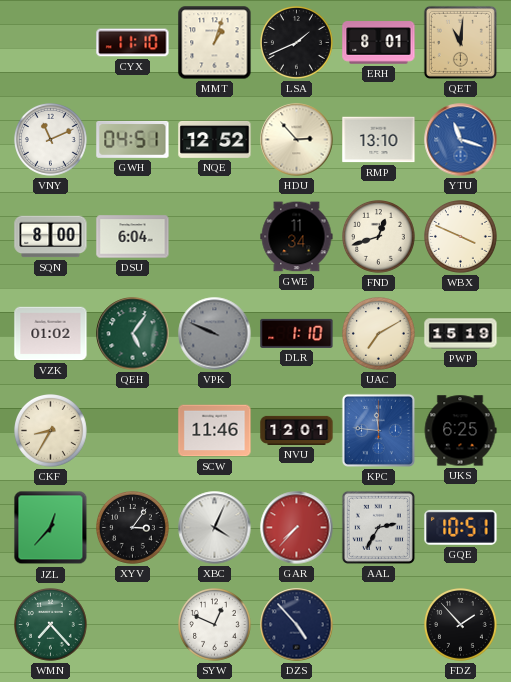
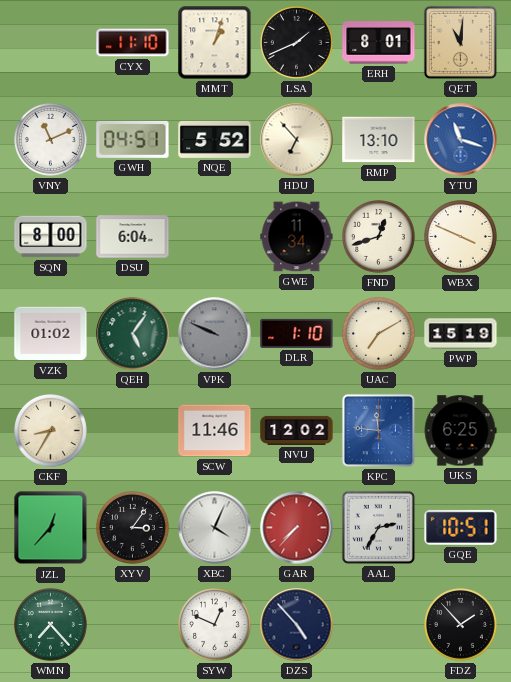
NQE: 12:52 -> 5:52
HDU: 2:53 -> 6:53
NVU: 12:01 -> 12:02
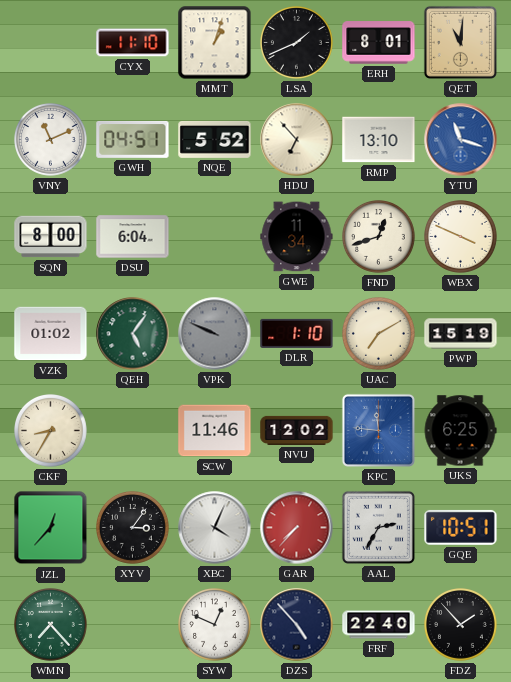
FRF: none -> 22:40
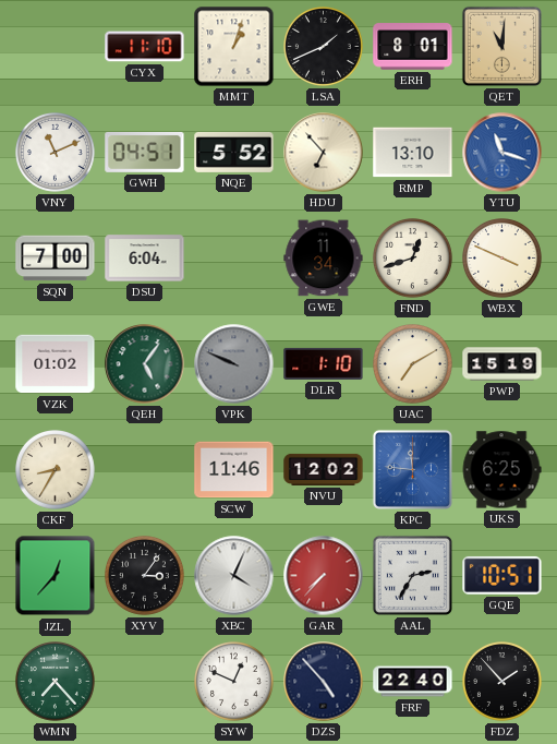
SQN: 8:00 -> 7:00
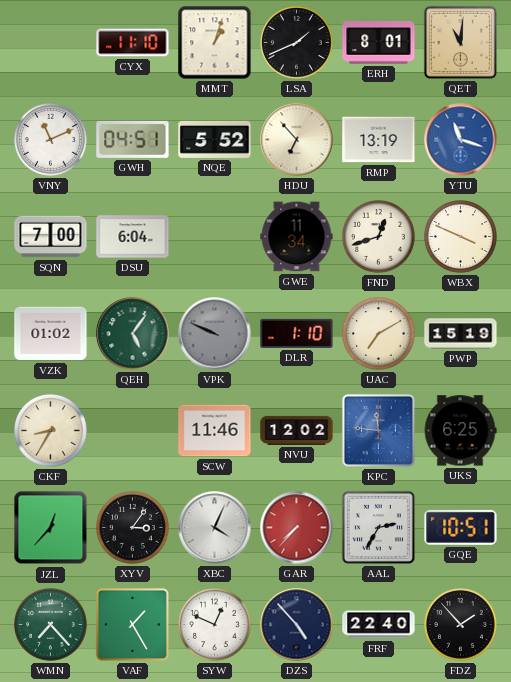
RMP: 13:10 -> 13:19
VAF: none -> 1:25
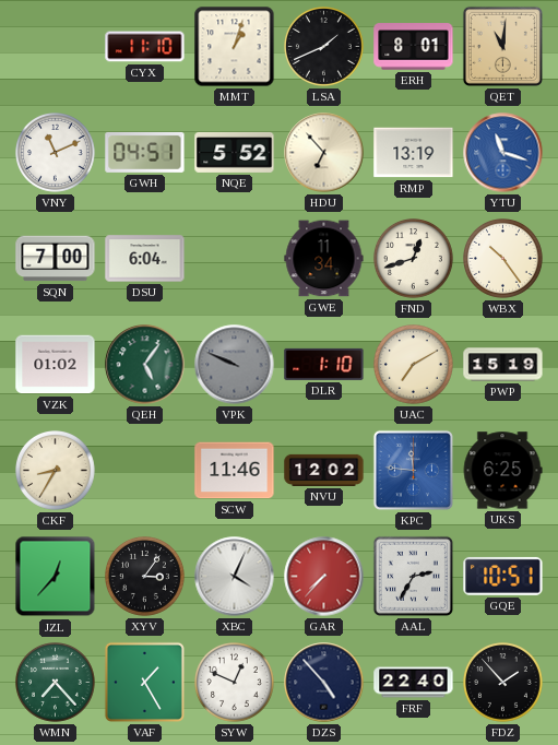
WBX: 3:49 -> 10:24
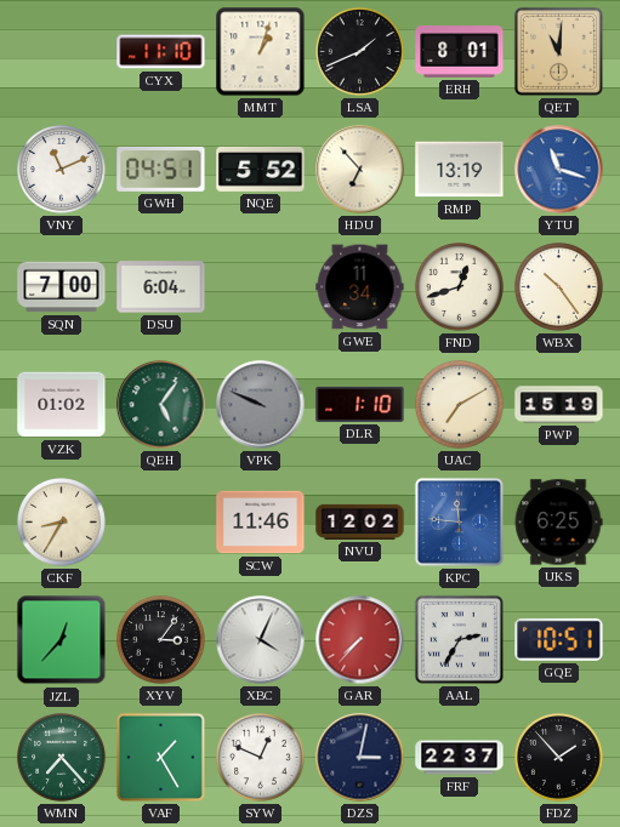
DZS: 4:53 -> 3:02
FRF: 22:40 -> 22:37
